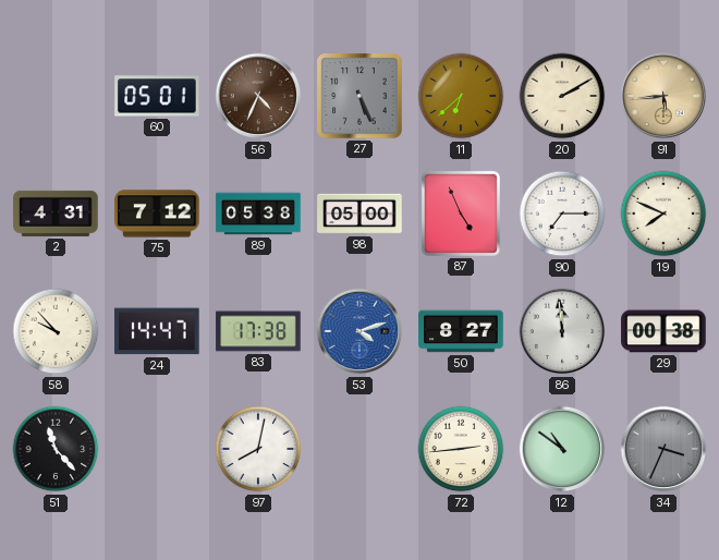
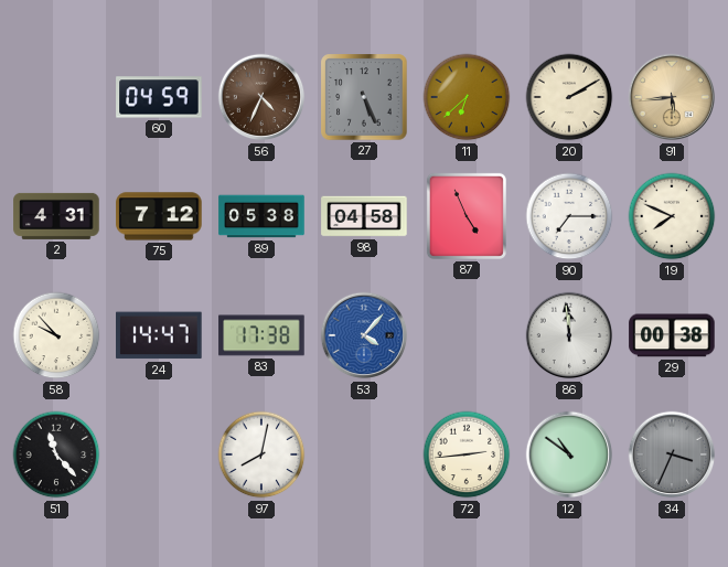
60: 05:01 -> 04:59
98: 05:00 -> 04:58
53: 4:12 -> 4:07
50: 8:27 -> none
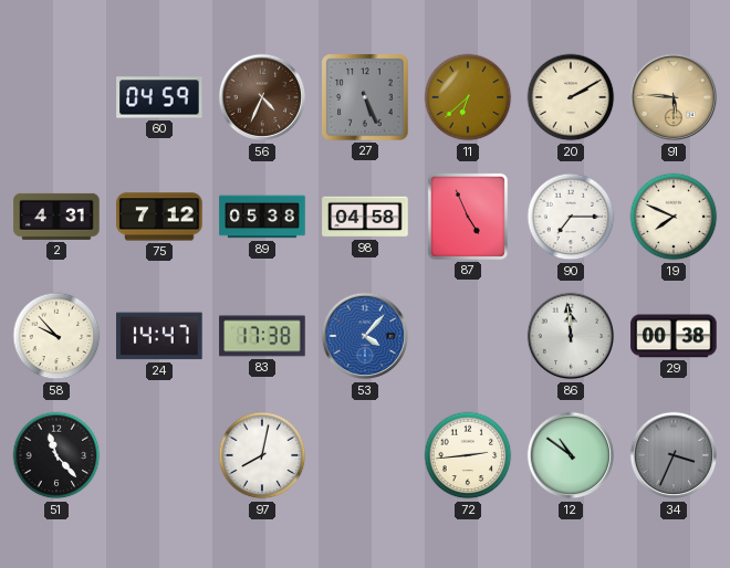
91: 5:44 -> 5:46
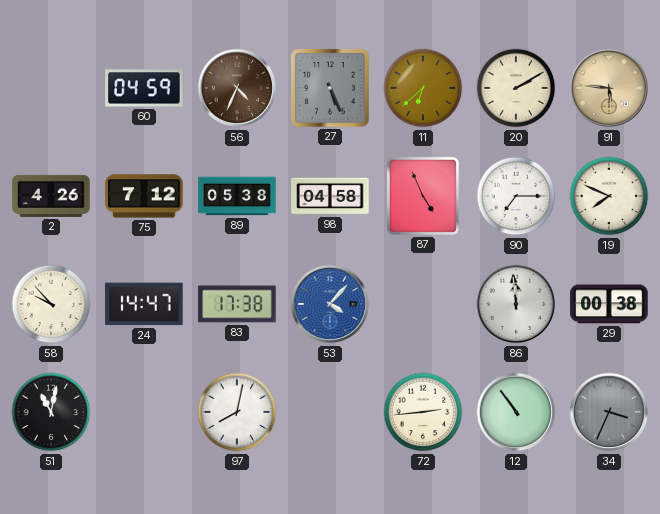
2: 4:31 -> 4:26
51: 11:23 -> 11:02
12: 10:51 -> 10:54
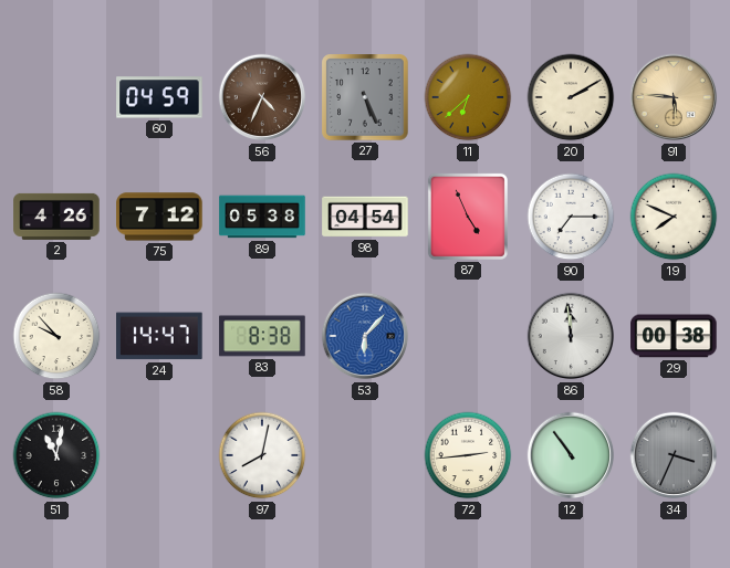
98: 04:58 -> 04:54
83: 17:38 -> 8:38
53: 4:07 -> 6:07
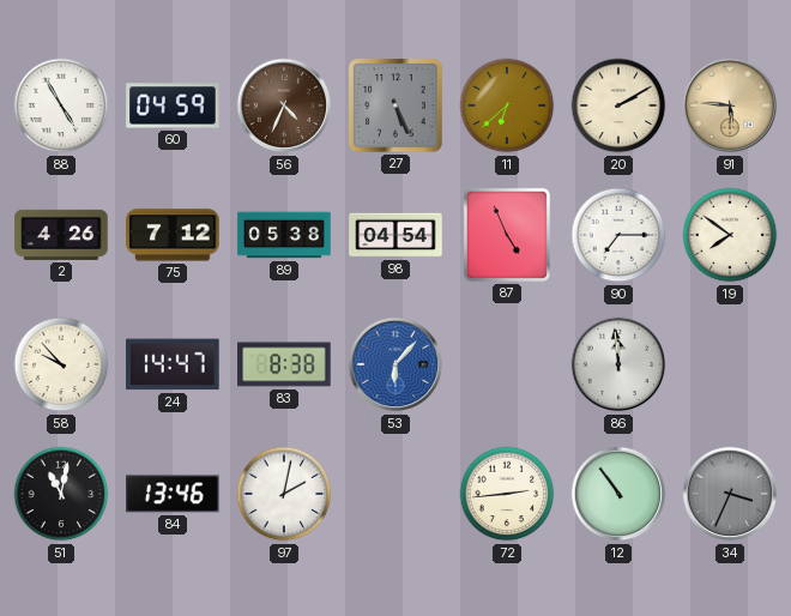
88: none -> 4:55
19: 7:49 -> 7:51
29: 00:38 -> none
84: none -> 13:46
97: 8:02 -> 2:02
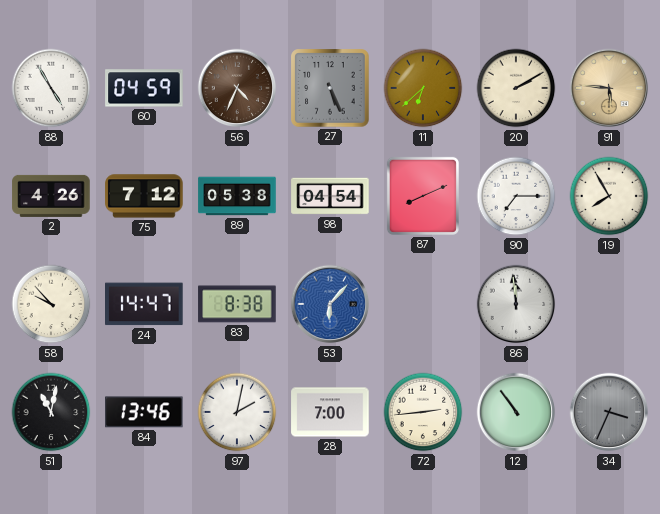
87: 4:56 -> 8:11
19: 7:51 -> 7:55
28: none -> 7:00
